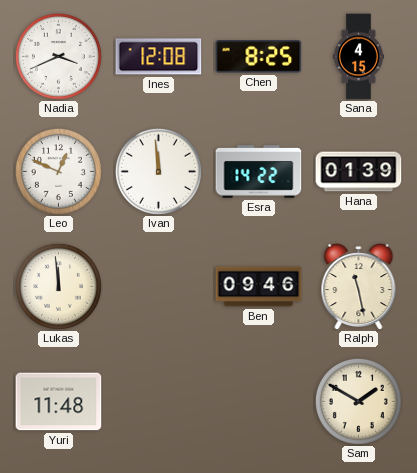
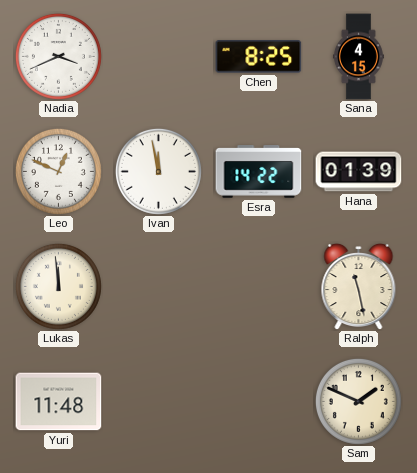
Ines: 12:08 -> none
Ivan: 11:59 -> 11:58
Ben: 09:46 -> none
Sam: 1:50 -> 1:49
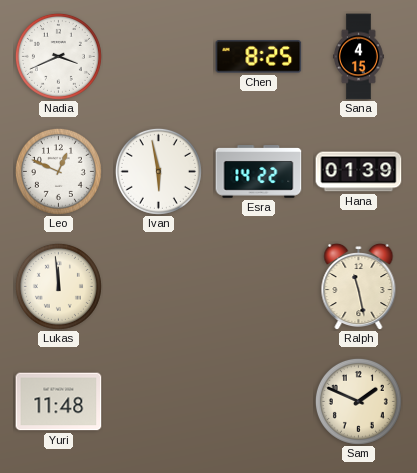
Ivan: 11:58 -> 5:58
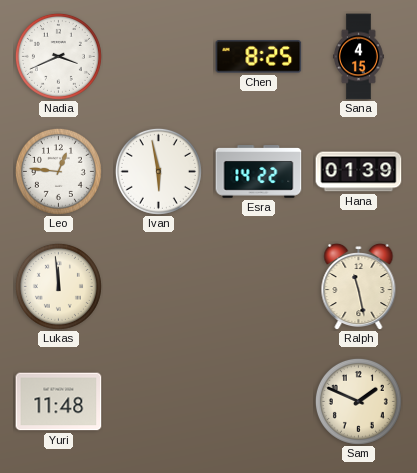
Leo: 12:49 -> 12:46
